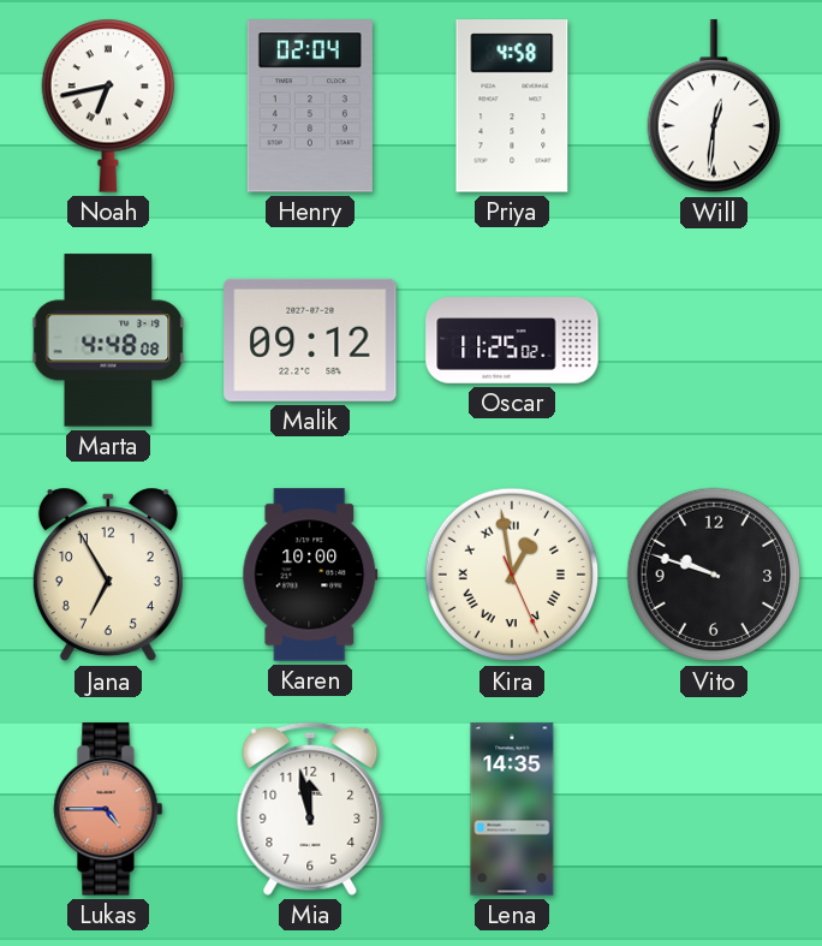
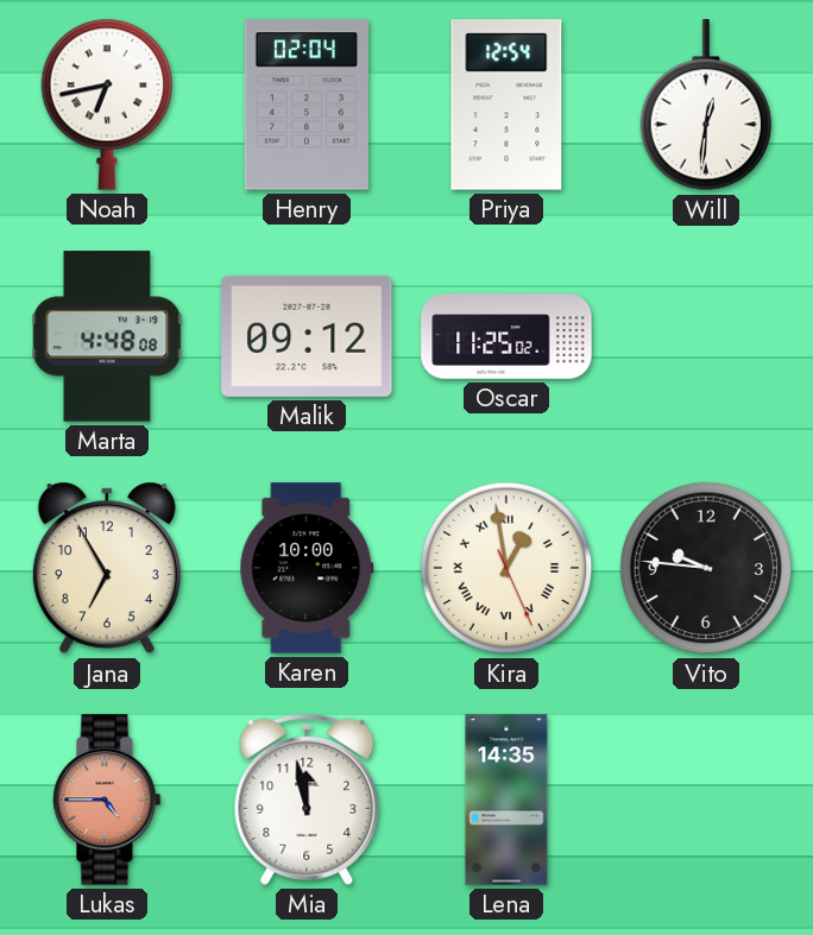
Priya: 4:58 -> 12:54
Vito: 9:48 -> 9:46
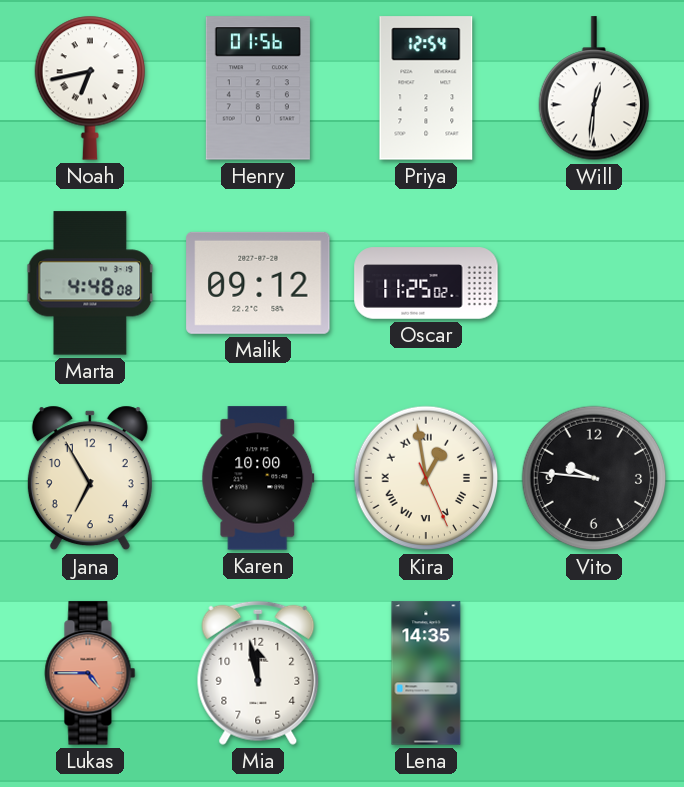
Henry: 02:04 -> 01:56
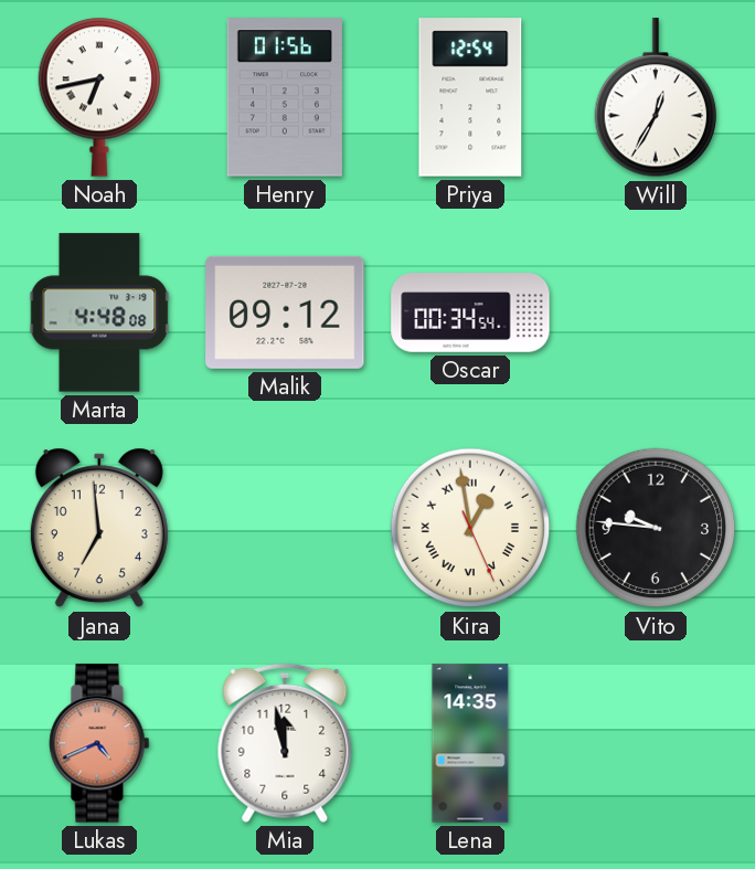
Will: 12:31 -> 12:35
Oscar: 11:25 -> 00:34
Jana: 6:55 -> 6:59
Karen: 10:00 -> none
Lukas: 4:45 -> 4:41
